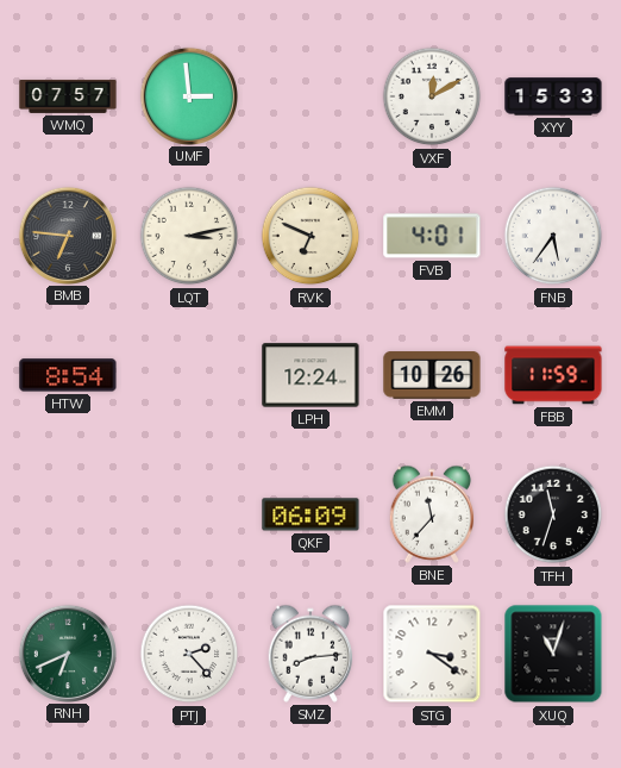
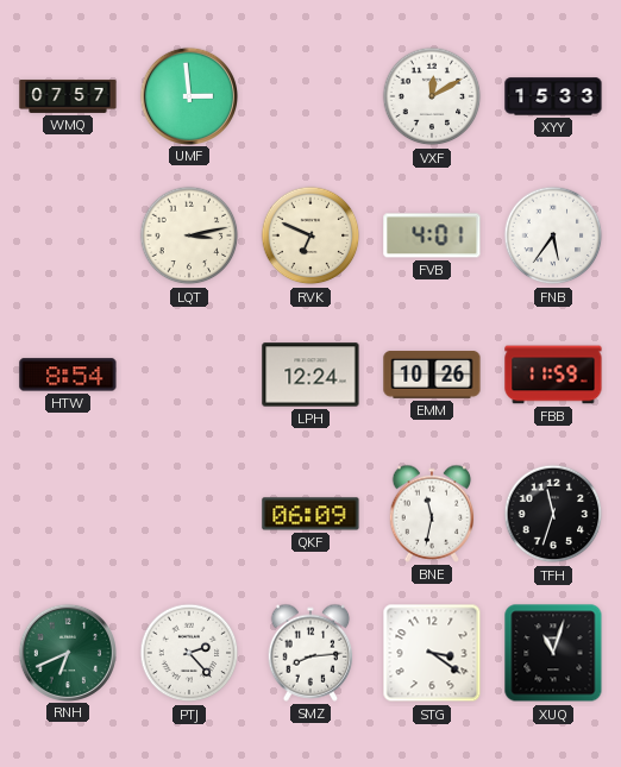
BMB: 6:46 -> none
BNE: 11:37 -> 11:32
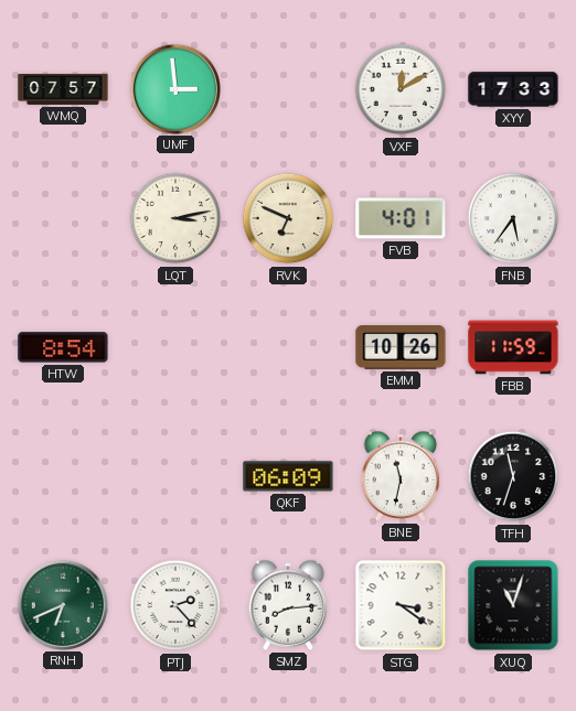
XYY: 15:33 -> 17:33
LPH: 12:24 -> none
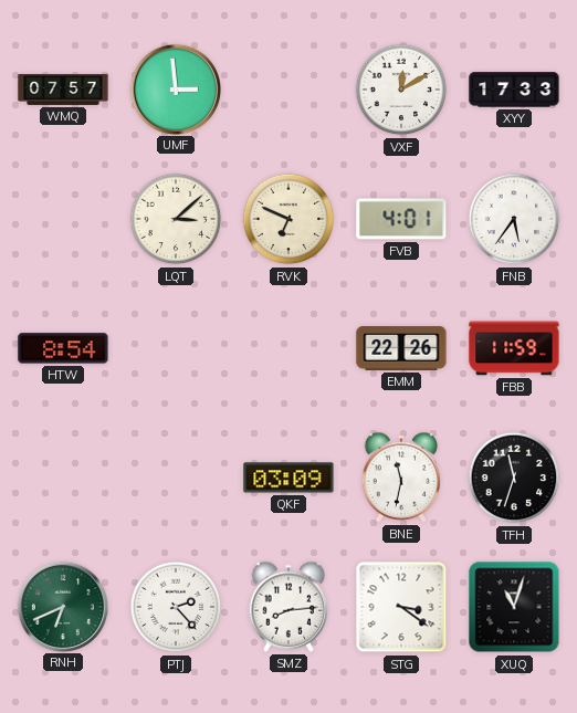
LQT: 3:13 -> 3:08
EMM: 10:26 -> 22:26
QKF: 06:09 -> 03:09
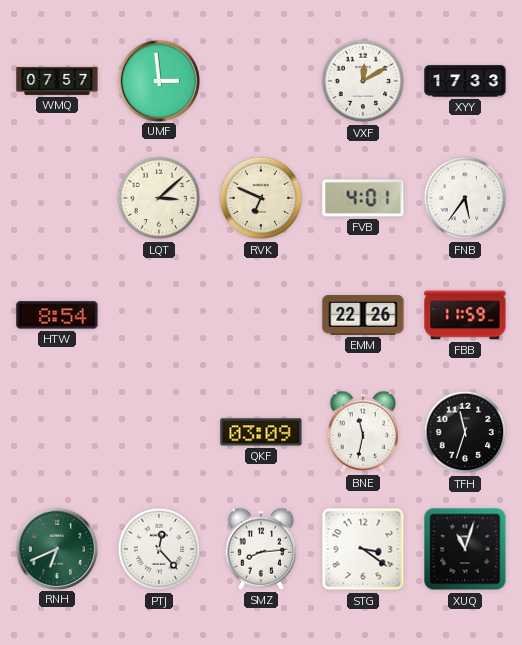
PTJ: 2:23 -> 12:23
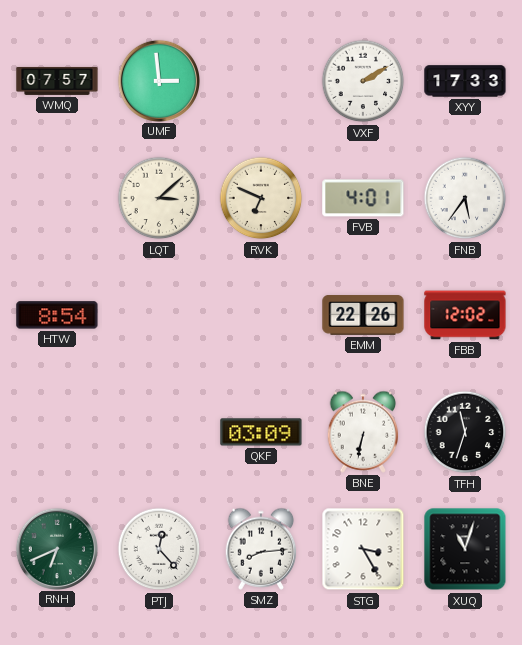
VXF: 12:10 -> 2:10
FBB: 11:59 -> 12:02
BNE: 11:32 -> 6:32
STG: 3:21 -> 3:25
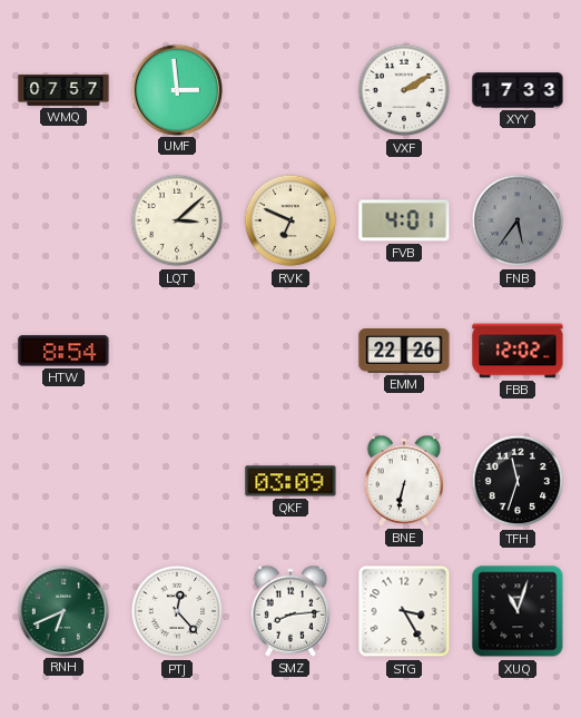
FNB dial: white -> grey
